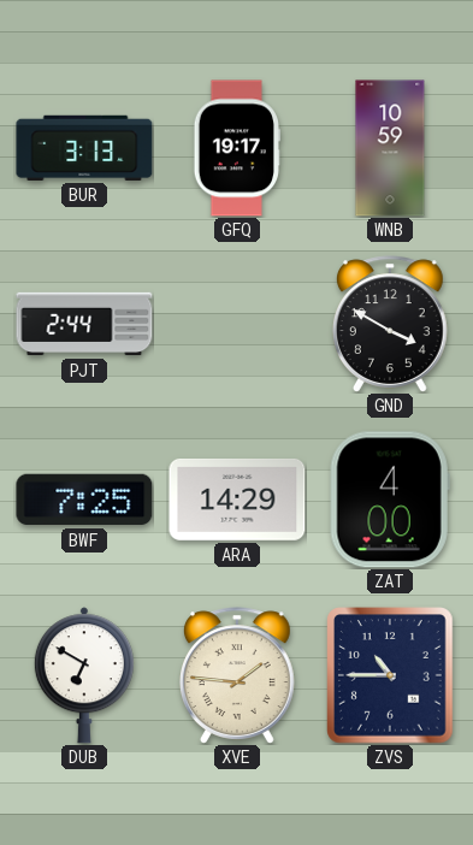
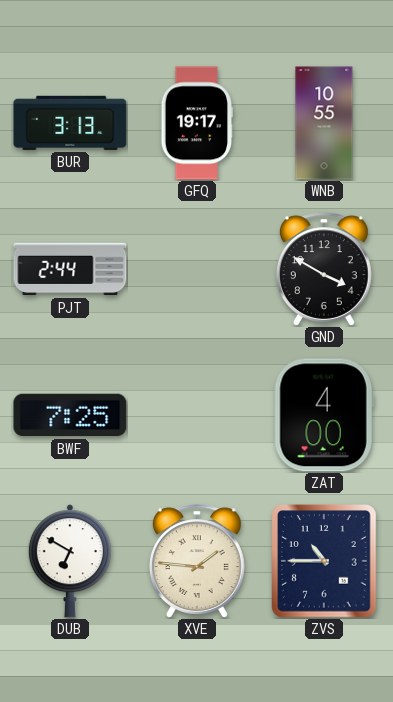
WNB: 10:59 -> 10:55
ARA: 14:29 -> none
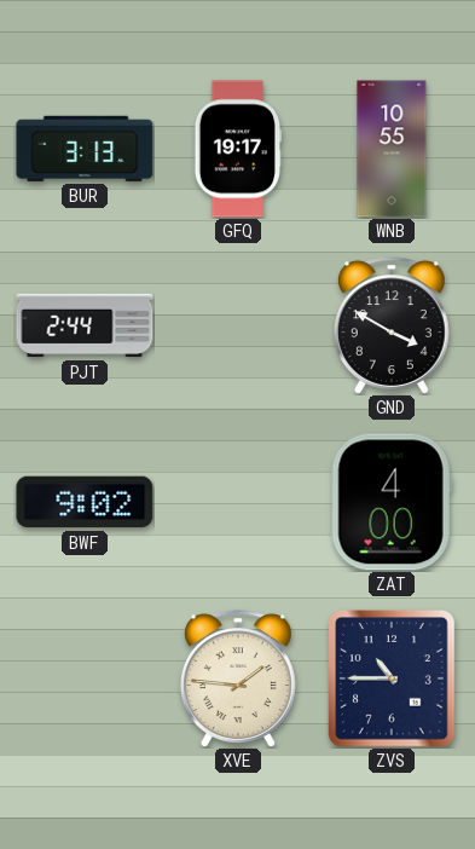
BWF: 7:25 -> 9:02
DUB: 6:50 -> none
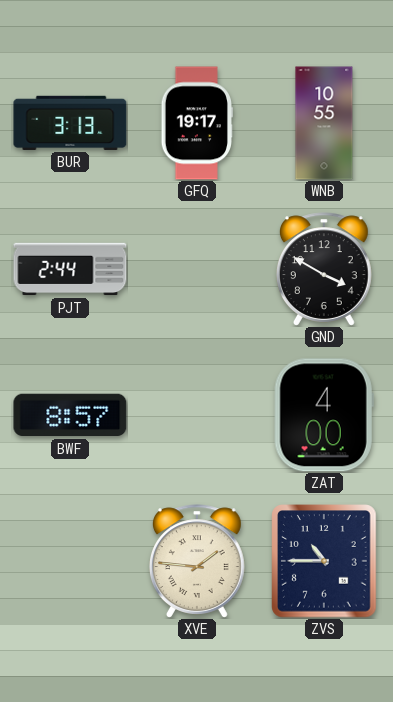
BWF: 9:02 -> 8:57
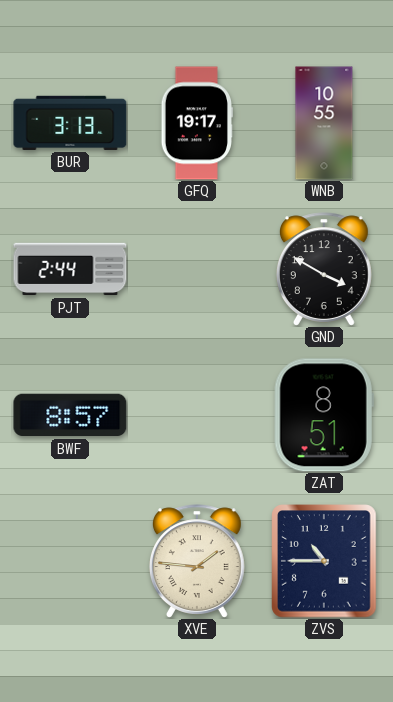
ZAT: 4:00 -> 8:51
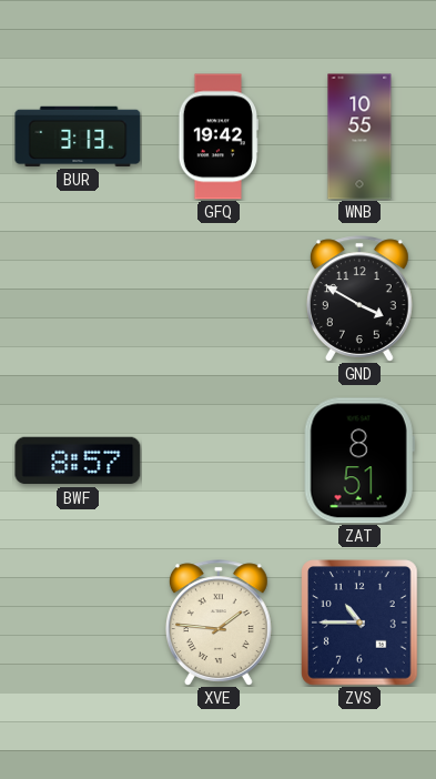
GFQ: 19:17 -> 19:42
PJT: 2:44 -> none
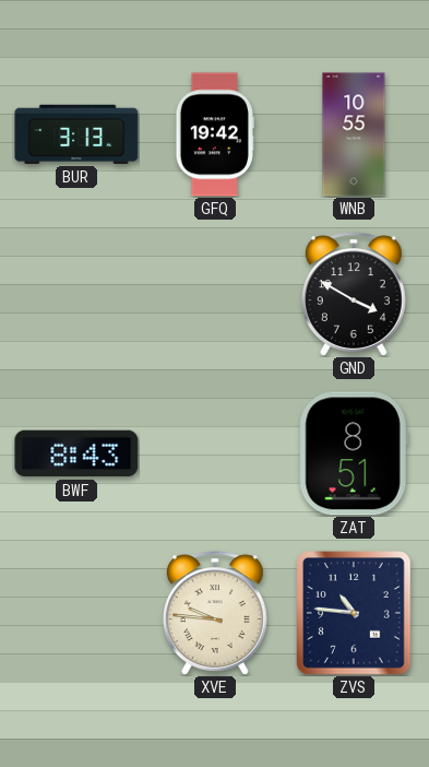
BWF: 8:57 -> 8:43
XVE: 1:46 -> 9:46
ZVS: 10:45 -> 10:46
